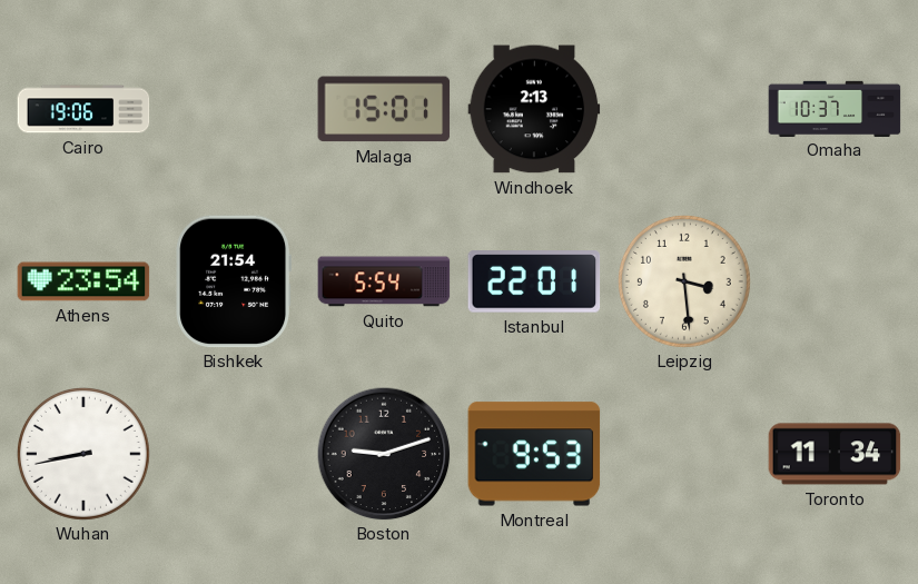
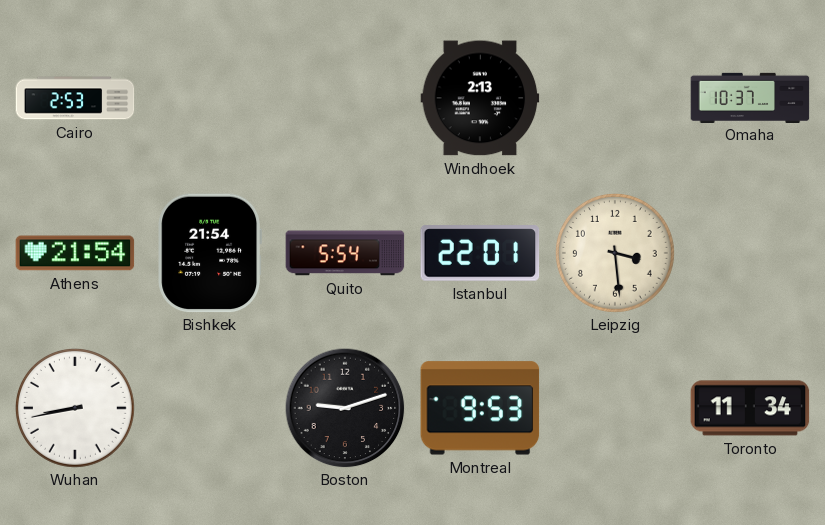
Cairo: 19:06 -> 2:53
Malaga: 15:01 -> none
Athens: 23:54 -> 21:54
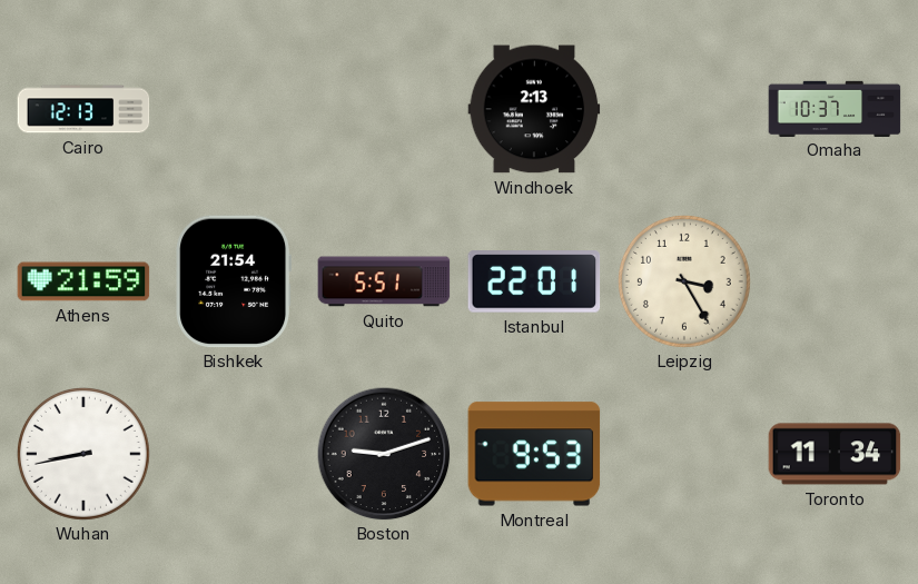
Cairo: 2:53 -> 12:13
Athens: 21:54 -> 21:59
Quito: 5:54 -> 5:51
Leipzig: 3:29 -> 3:25
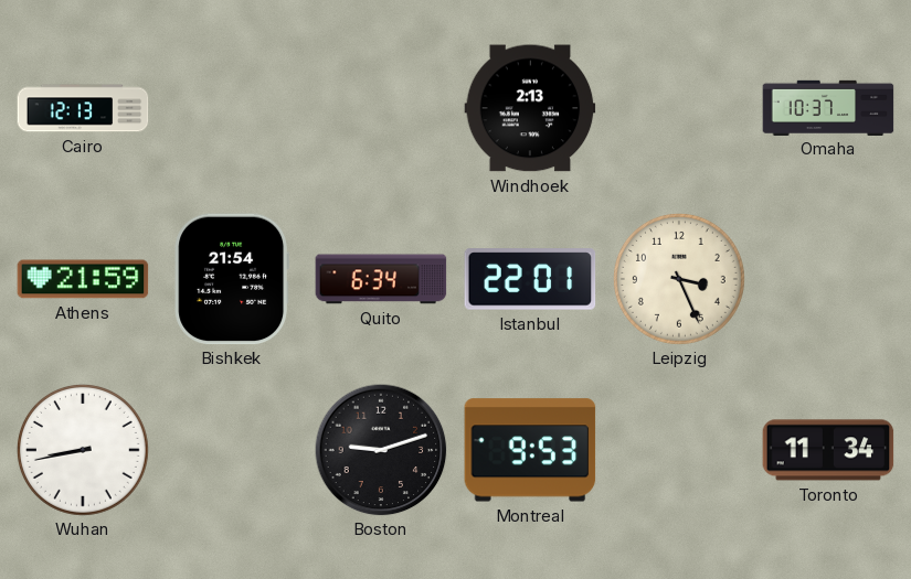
Quito: 5:51 -> 6:34
Leipzig: 3:25 -> 3:26
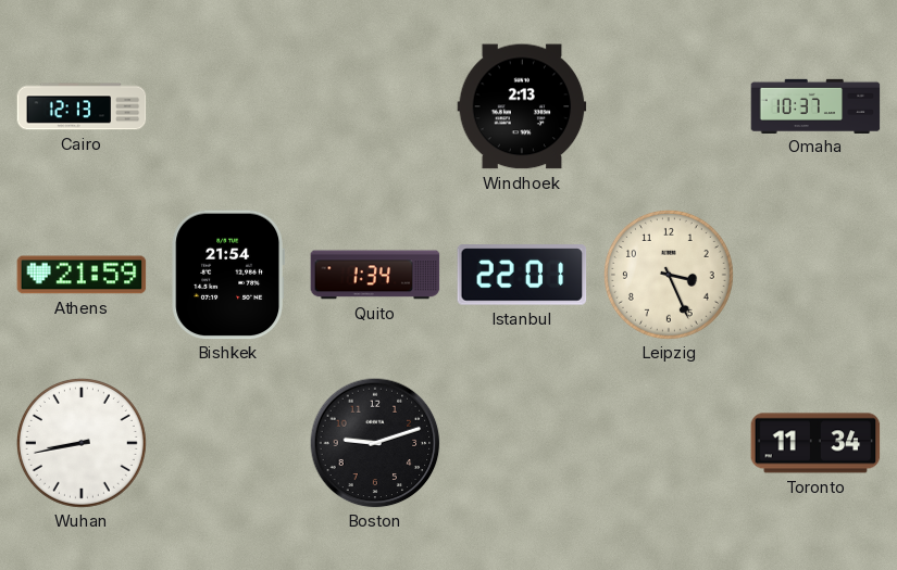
Quito: 6:34 -> 1:34
Montreal: 9:53 -> none
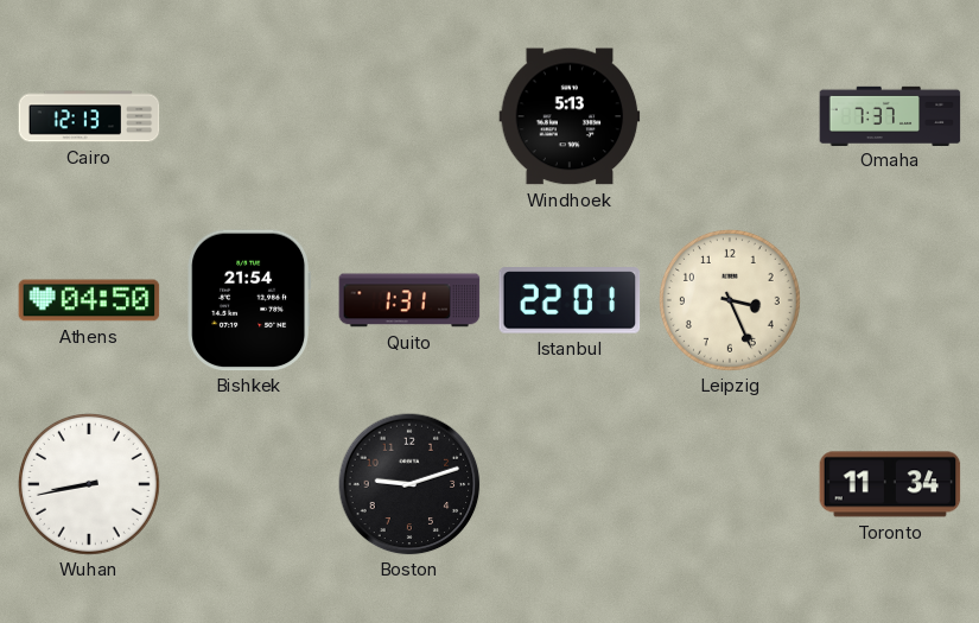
Windhoek: 2:13 -> 5:13
Omaha: 10:37 -> 7:37
Athens: 21:59 -> 04:50
Quito: 1:34 -> 1:31
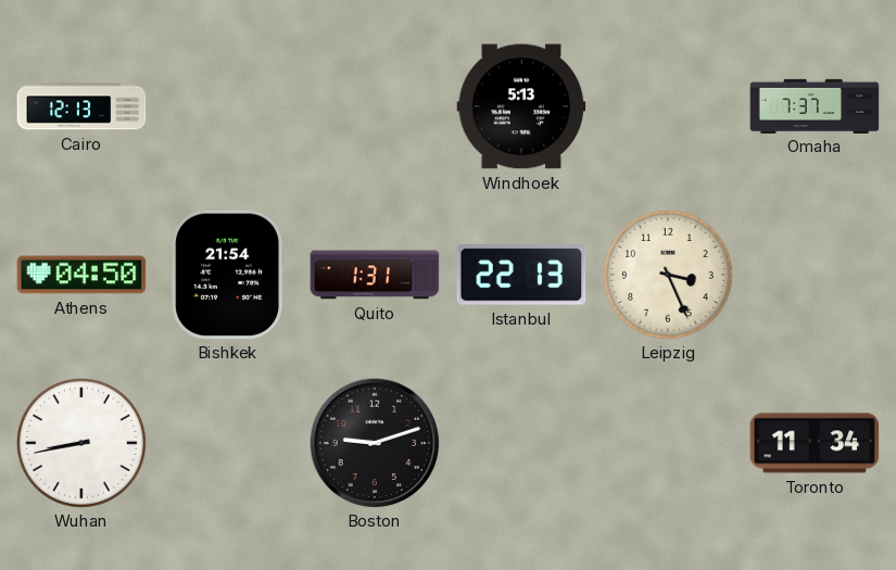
Istanbul: 22:01 -> 22:13
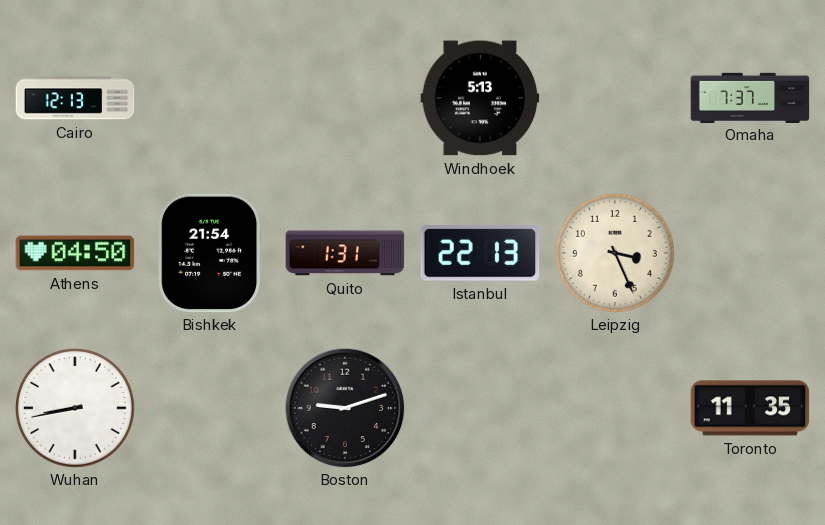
Toronto: 11:34 -> 11:35
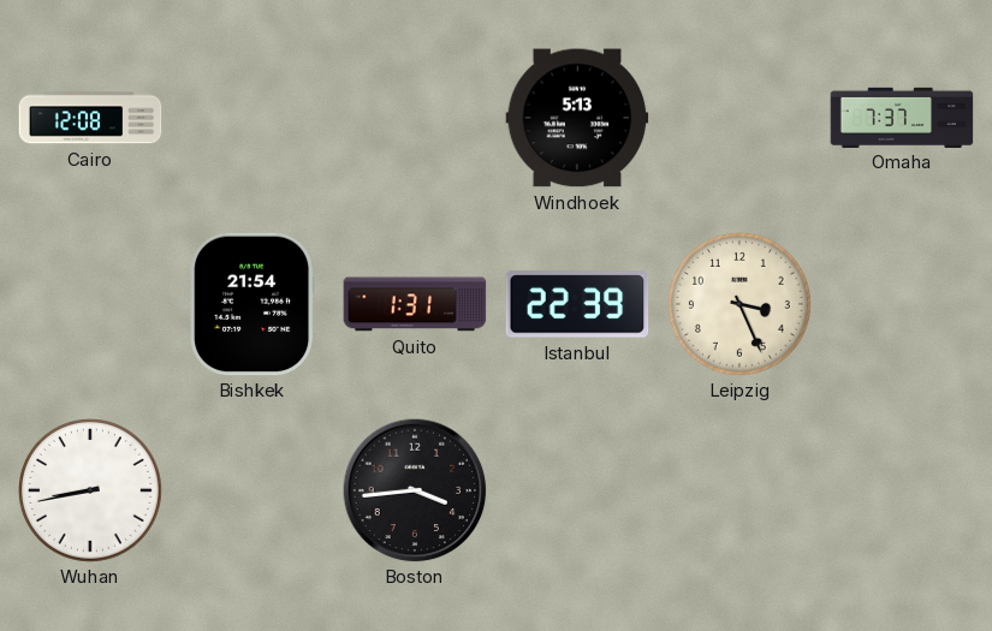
Cairo: 12:13 -> 12:08
Athens: 04:50 -> none
Istanbul: 22:13 -> 22:39
Boston: 9:12 -> 3:44
Toronto: 11:35 -> none
